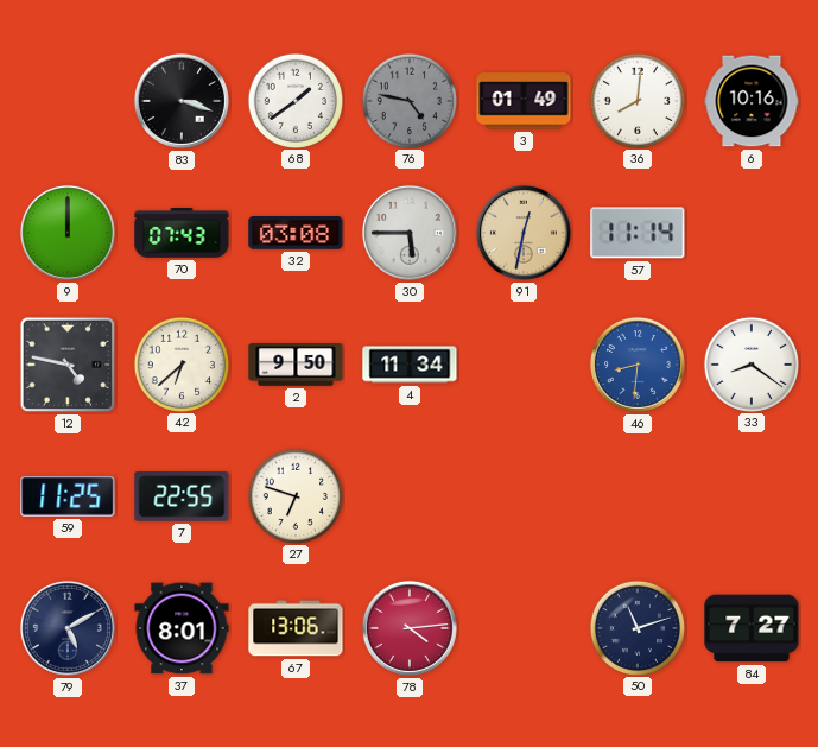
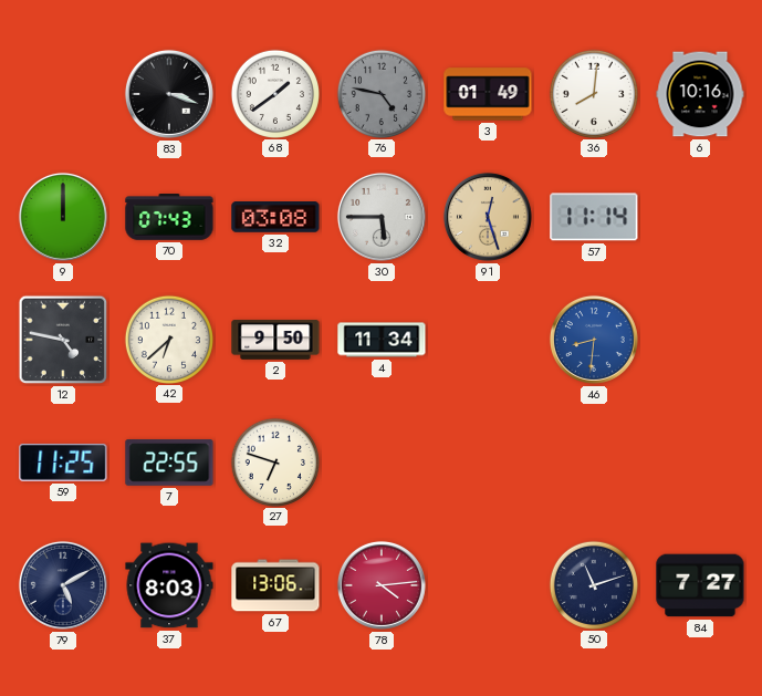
91: 12:32 -> 12:27
33: 8:21 -> none
37: 8:01 -> 8:03
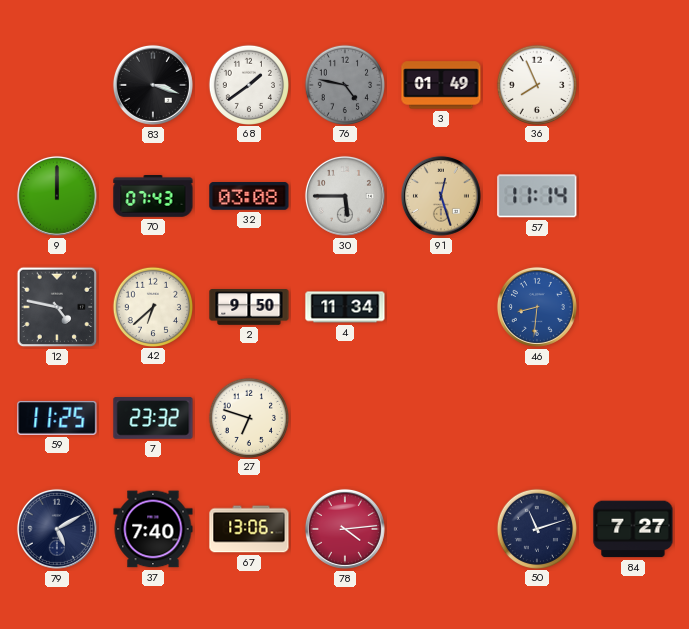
36: 8:01 -> 7:56
6: 10:16 -> none
7: 22:55 -> 23:32
37: 8:03 -> 7:40
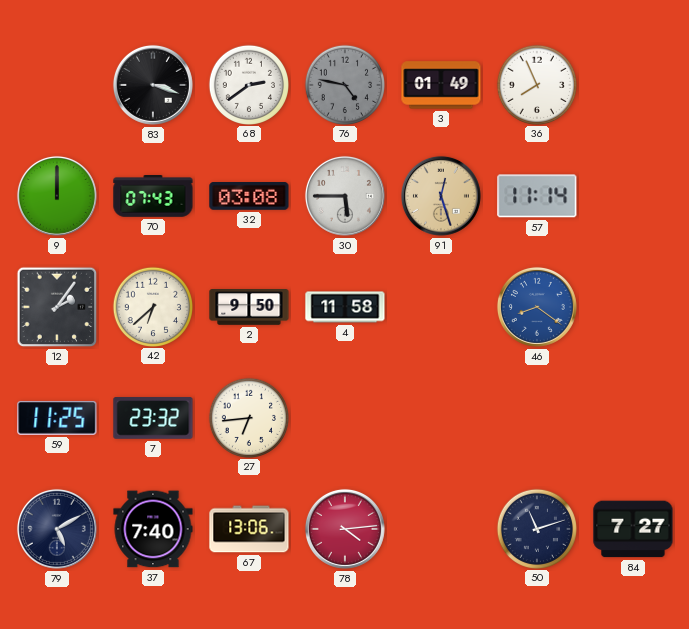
68: 1:39 -> 2:39
12: 4:47 -> 2:06
4: 11:34 -> 11:58
46: 8:31 -> 8:21
27: 6:48 -> 6:44
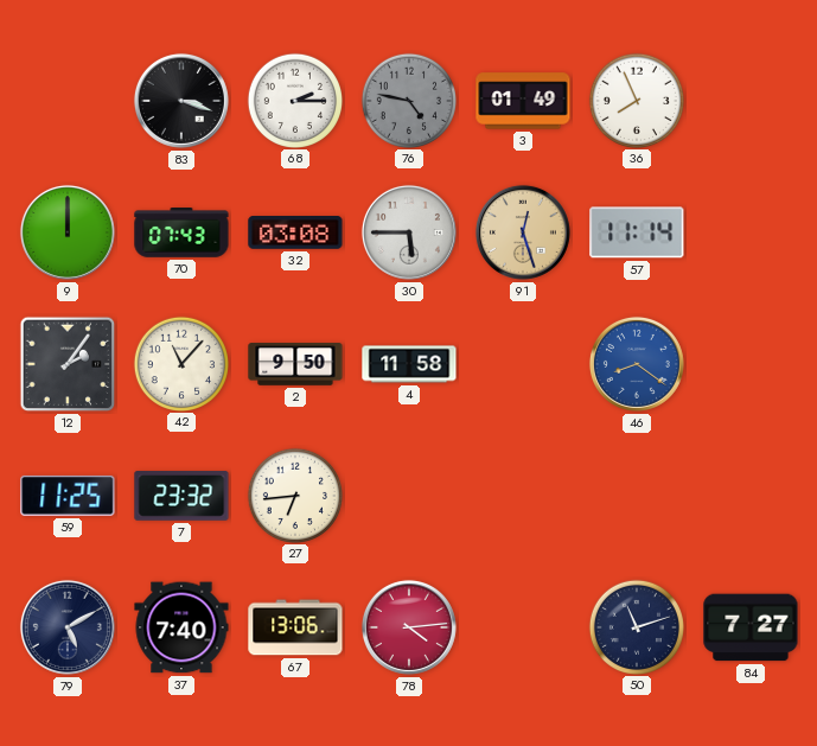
68: 2:39 -> 2:15
42: 6:38 -> 11:07
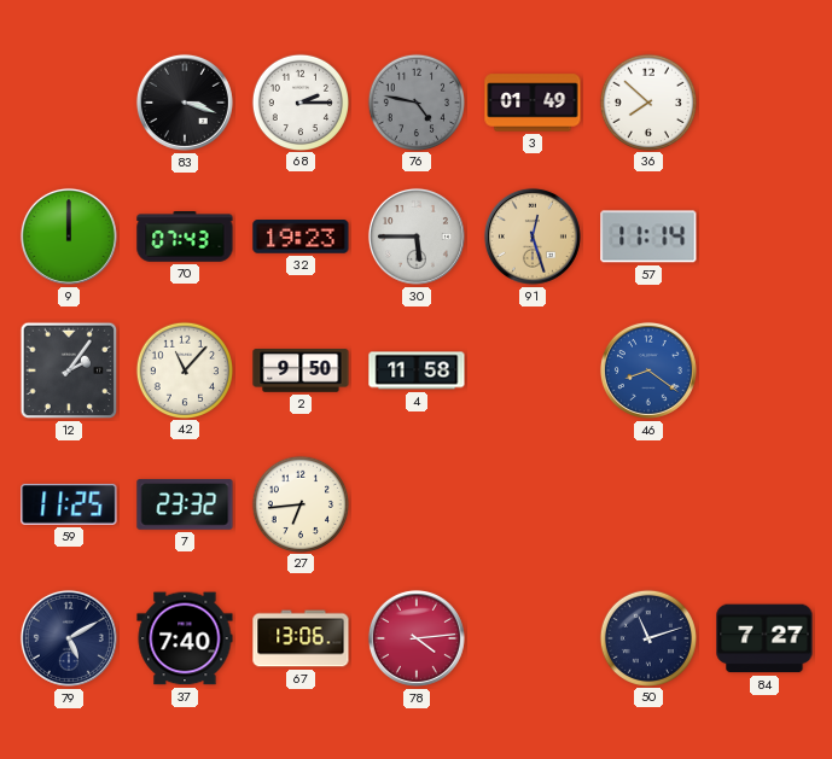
36: 7:56 -> 7:52
32: 03:08 -> 19:23
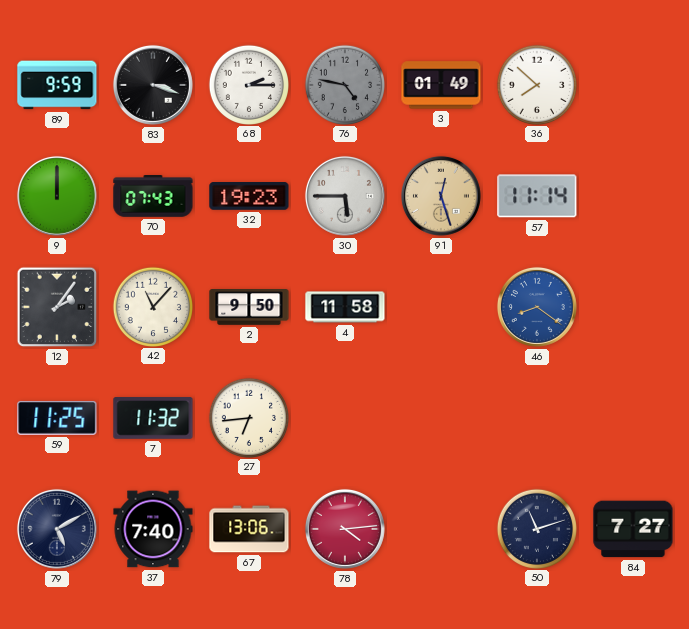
89: none -> 9:59
7: 23:32 -> 11:32
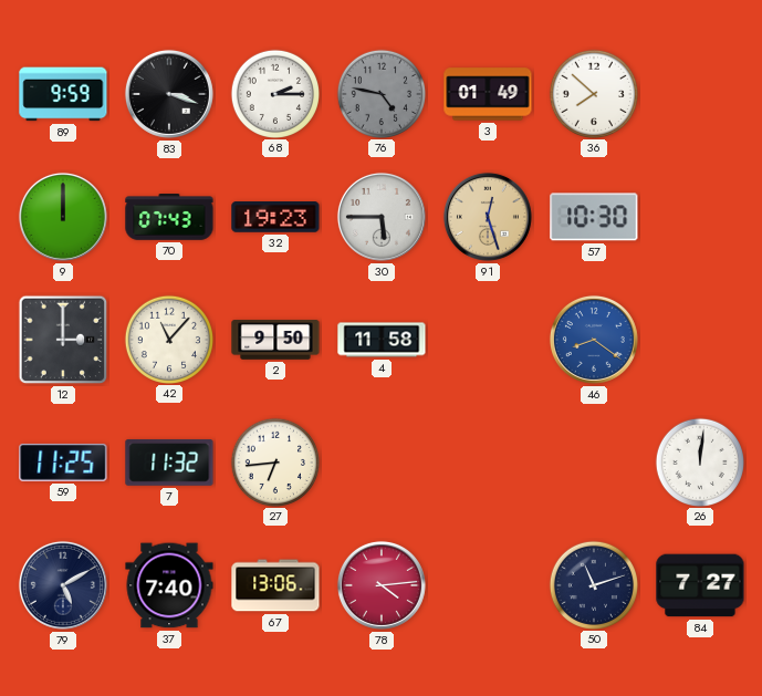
57: 11:14 -> 10:30
12: 2:06 -> 3:00
26: none -> 12:01
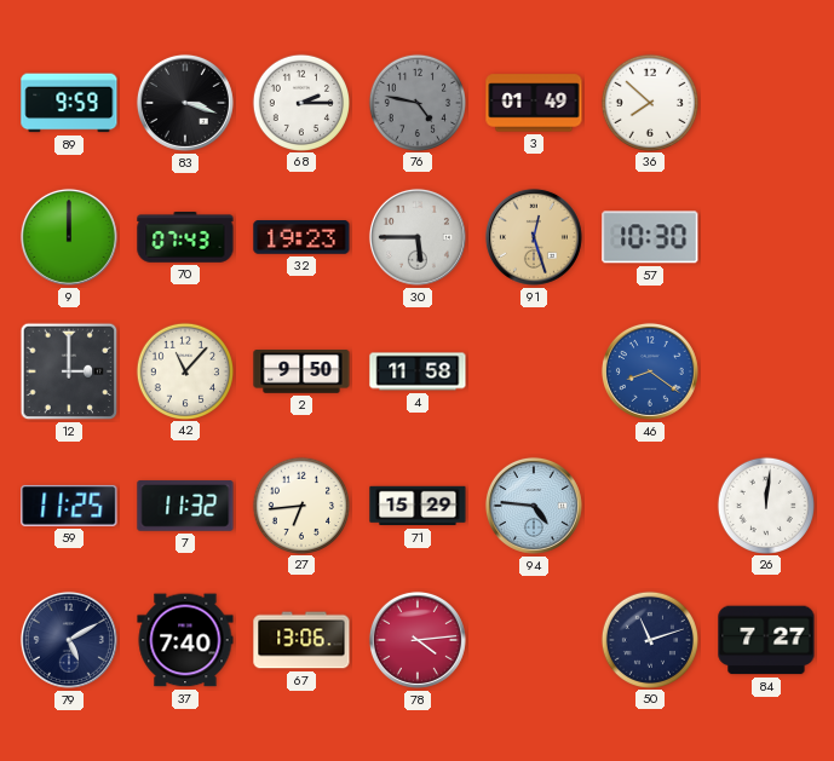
71: none -> 15:29
94: none -> 4:46
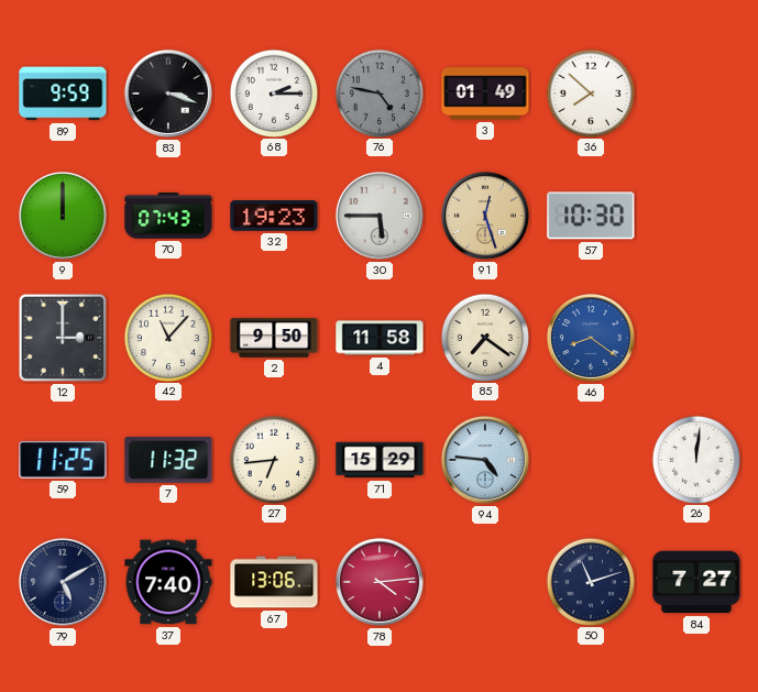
85: none -> 7:21
